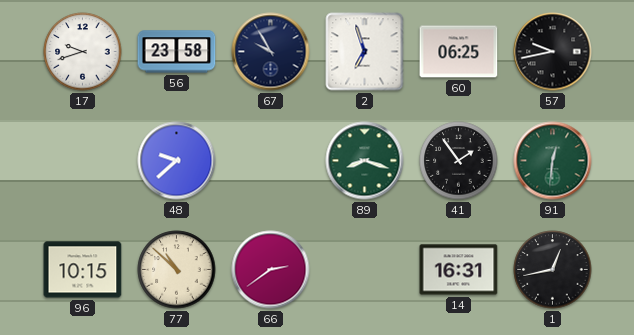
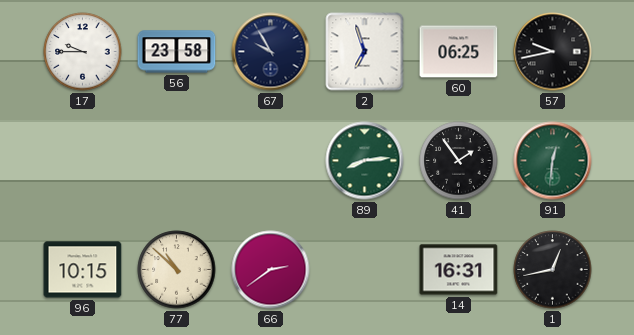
17: 9:42 -> 9:45
48: 9:38 -> none
89: 8:18 -> 8:14
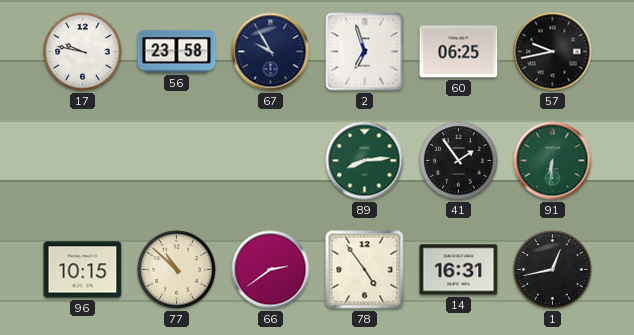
17: 9:45 -> 9:47
91: 12:31 -> 6:31
78: none -> 4:54
